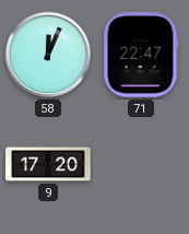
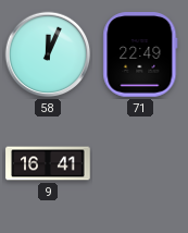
71: 22:47 -> 22:49
9: 17:20 -> 16:41
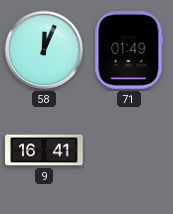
71: 22:49 -> 01:49
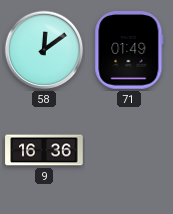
58: 12:04 -> 12:09
9: 16:41 -> 16:36
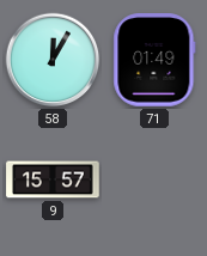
58: 12:09 -> 12:05
9: 16:36 -> 15:57
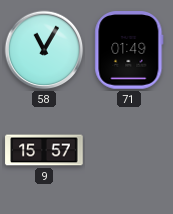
58: 12:05 -> 11:05
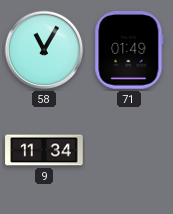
9: 15:57 -> 11:34
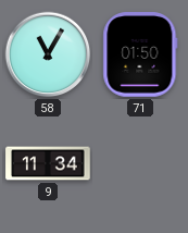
71: 01:49 -> 01:50
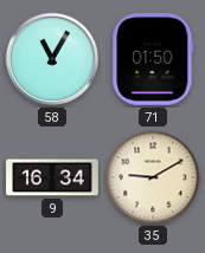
9: 11:34 -> 16:34
35: none -> 9:10
